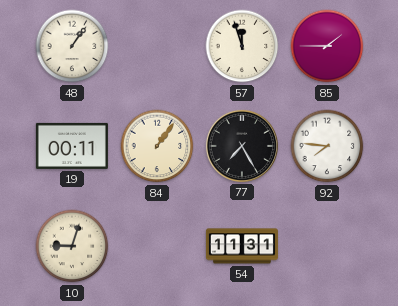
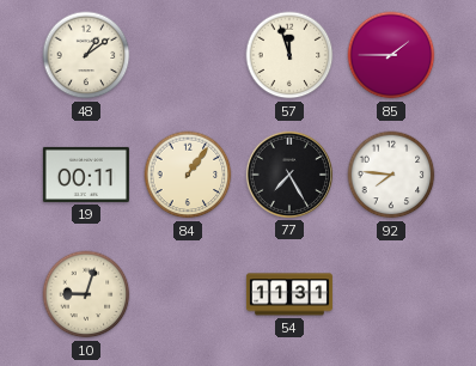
48: 1:06 -> 1:09
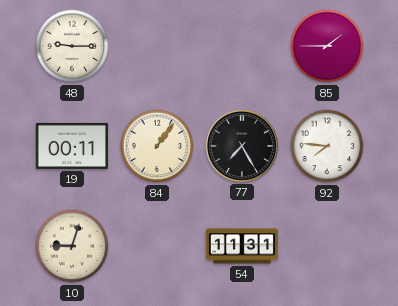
48: 1:09 -> 9:15
57: 11:57 -> none
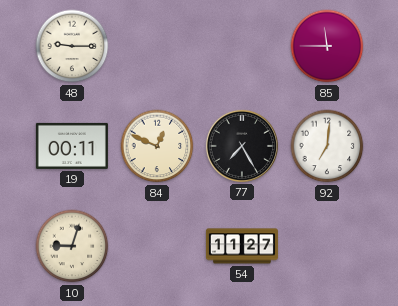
85: 1:45 -> 11:45
84: 1:06 -> 12:49
92: 7:46 -> 7:01
54: 11:31 -> 11:27
